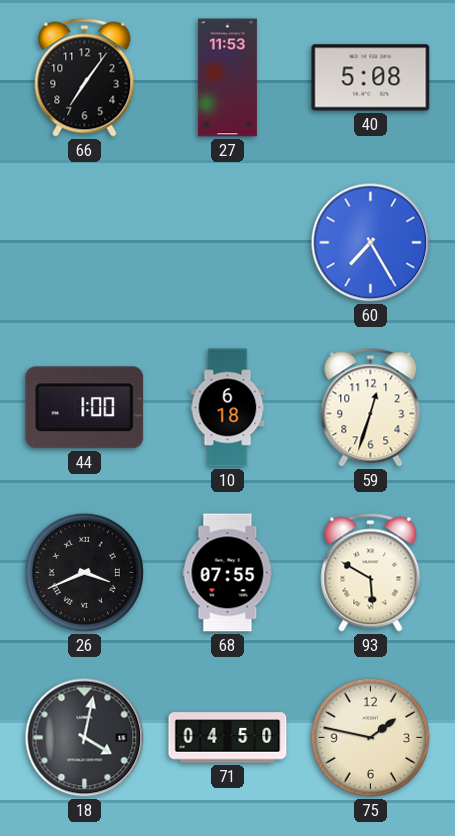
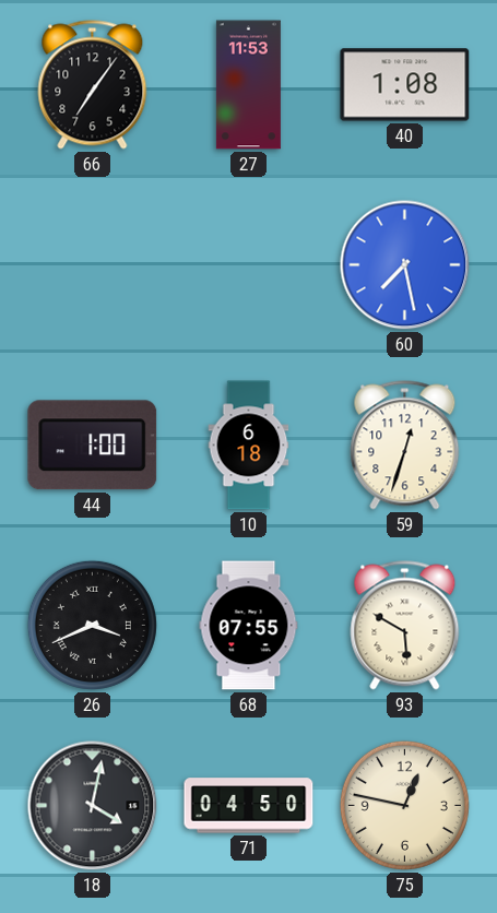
40: 5:08 -> 1:08
60: 7:25 -> 7:28
75: 1:47 -> 12:47
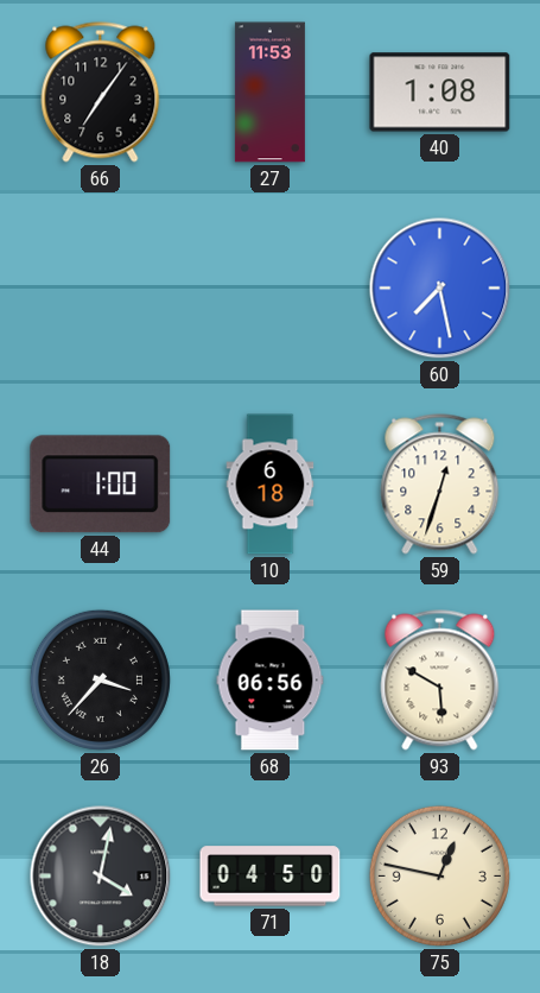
26: 3:41 -> 3:37
68: 07:55 -> 06:56
